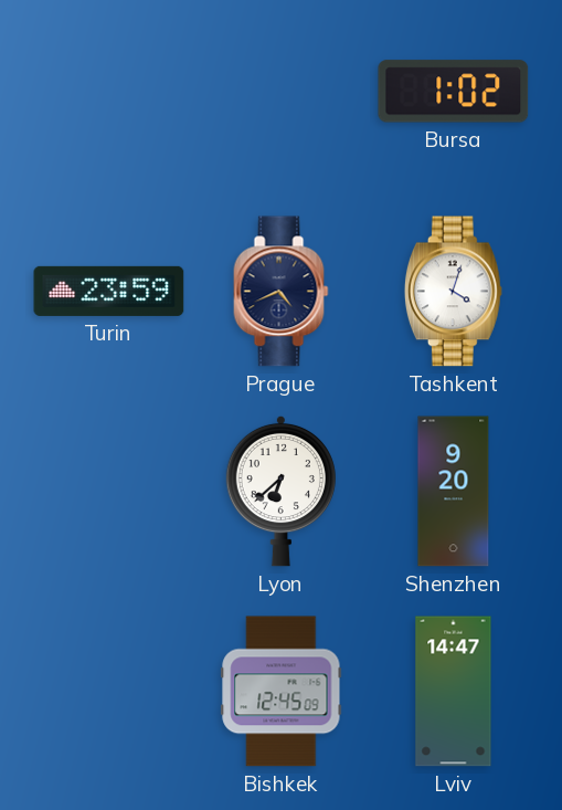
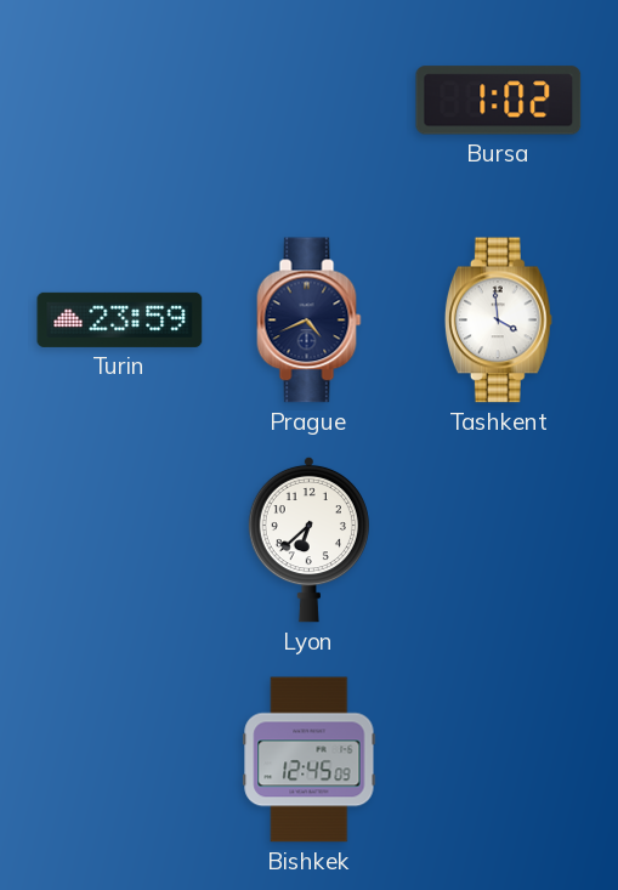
Tashkent: 4:03 -> 3:59
Shenzhen: 9:20 -> none
Lviv: 14:47 -> none
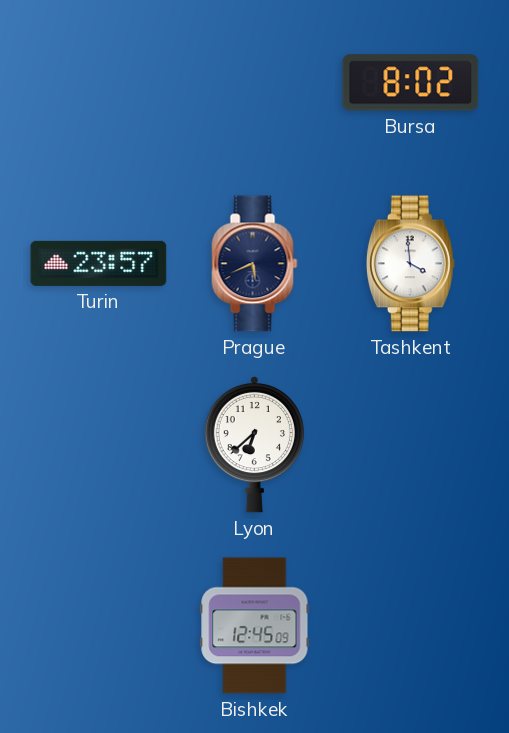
Bursa: 1:02 -> 8:02
Turin: 23:59 -> 23:57
Prague: 4:41 -> 5:41
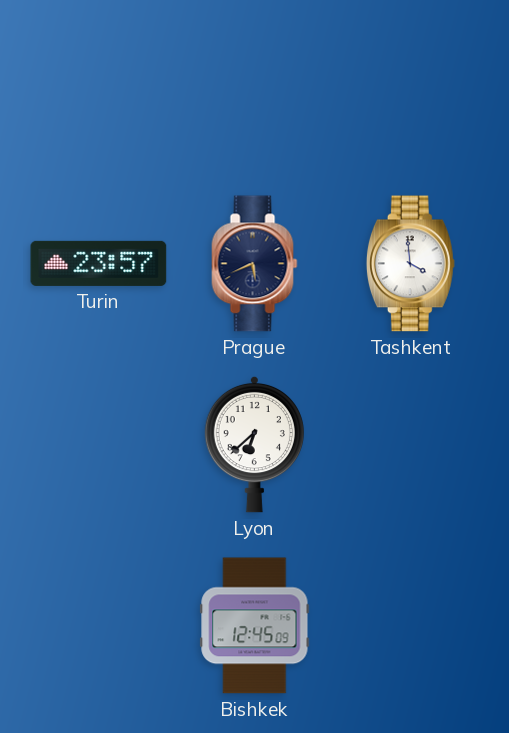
Bursa: 8:02 -> none
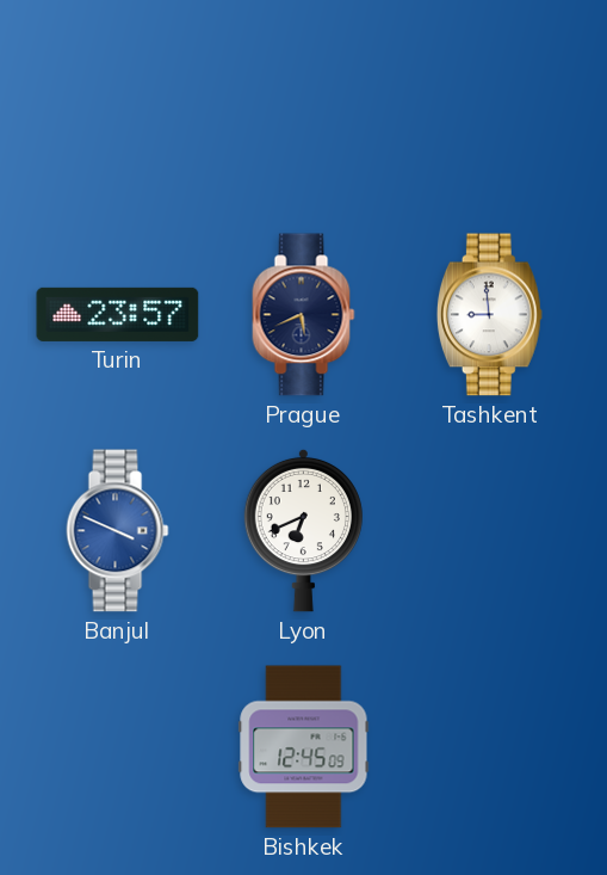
Tashkent: 3:59 -> 8:59
Banjul: none -> 3:49
Lyon: 6:38 -> 6:41
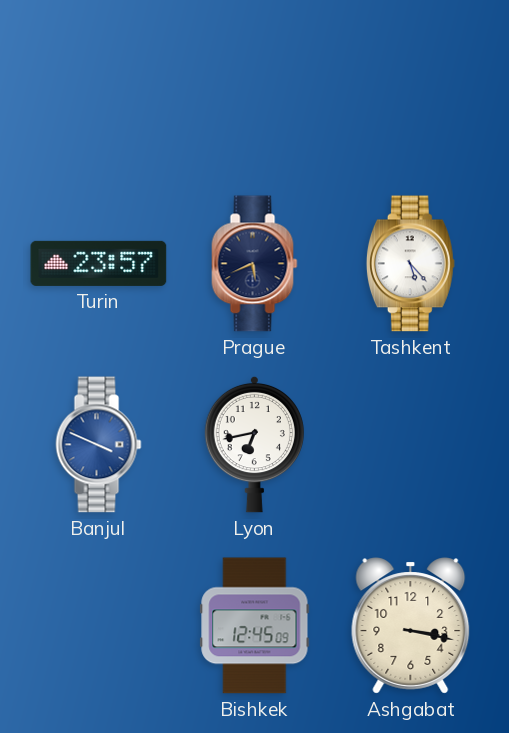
Tashkent: 8:59 -> 5:23
Lyon: 6:41 -> 6:43
Ashgabat: none -> 3:17
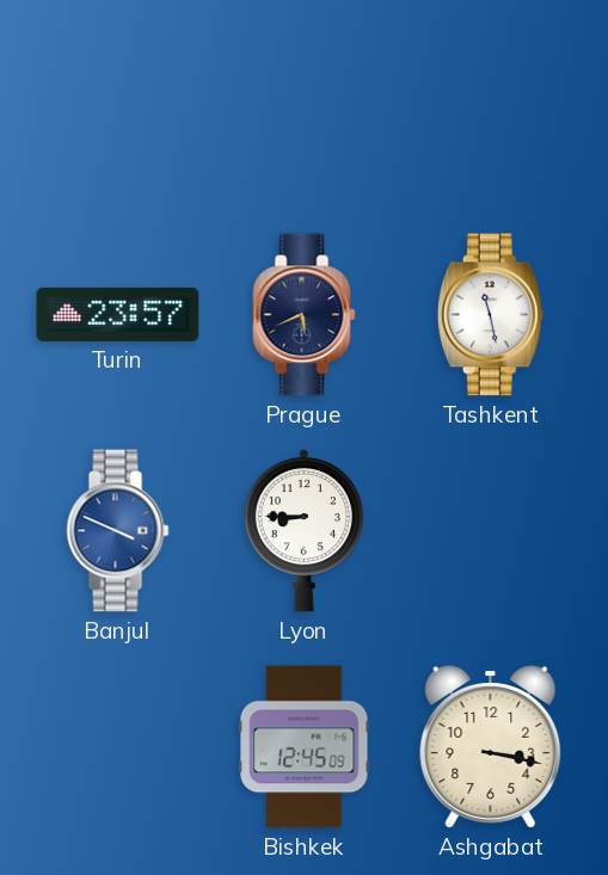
Tashkent: 5:23 -> 11:28
Lyon: 6:43 -> 8:45
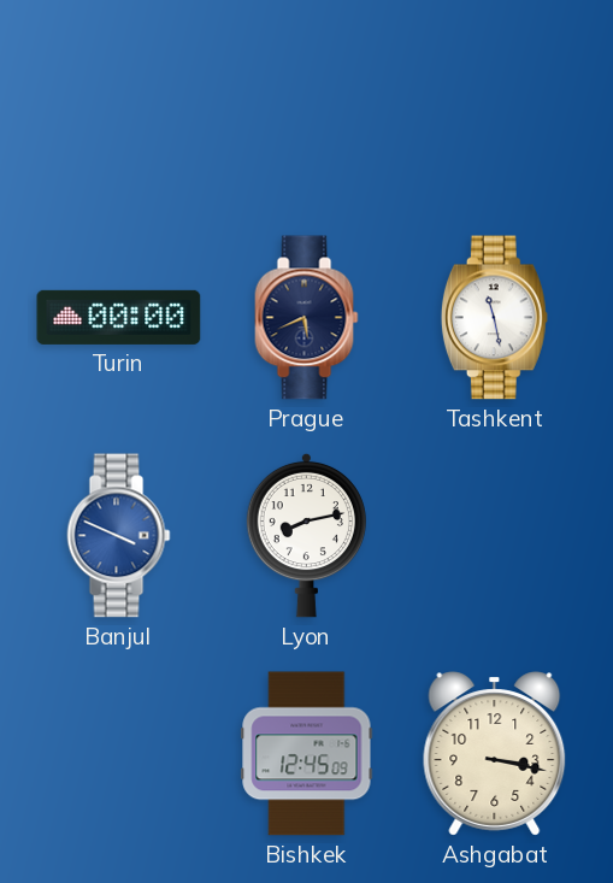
Turin: 23:57 -> 00:00
Lyon: 8:45 -> 8:13
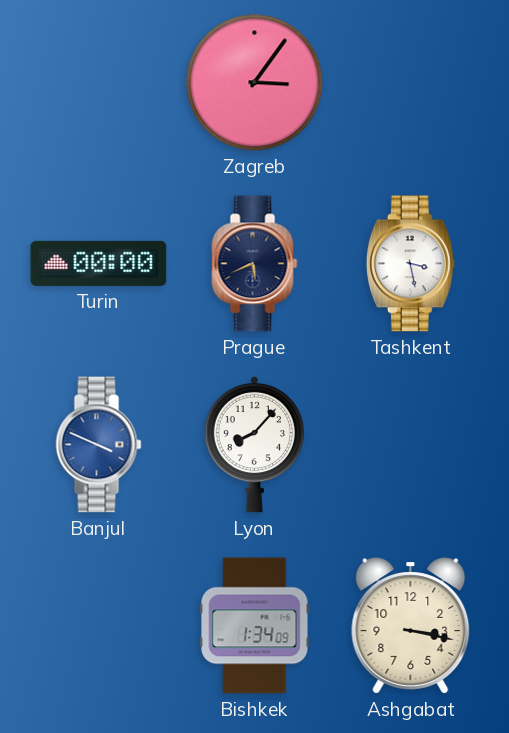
Zagreb: none -> 3:06
Tashkent: 11:28 -> 3:28
Lyon: 8:13 -> 8:07
Bishkek: 12:45 -> 1:34
